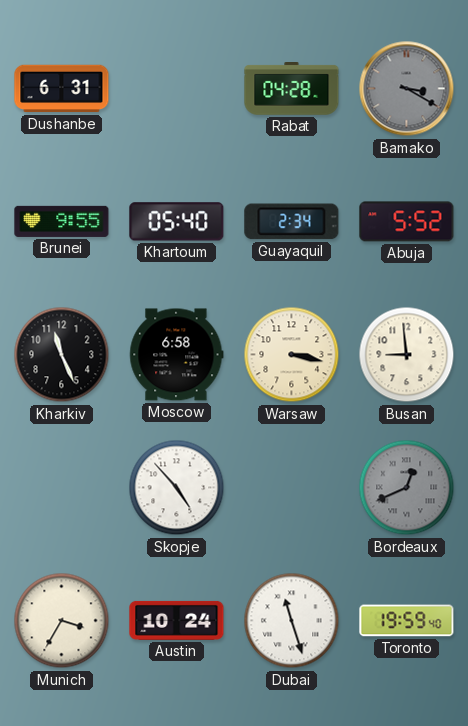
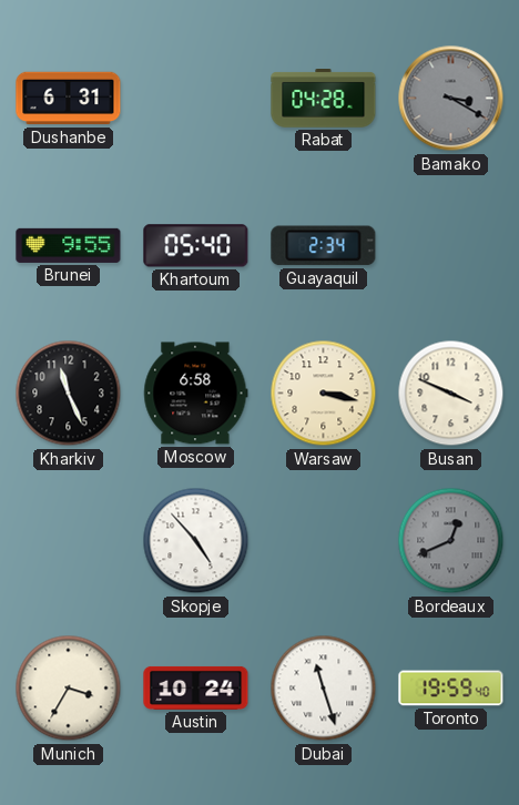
Abuja: 5:52 -> none
Busan: 8:59 -> 3:49
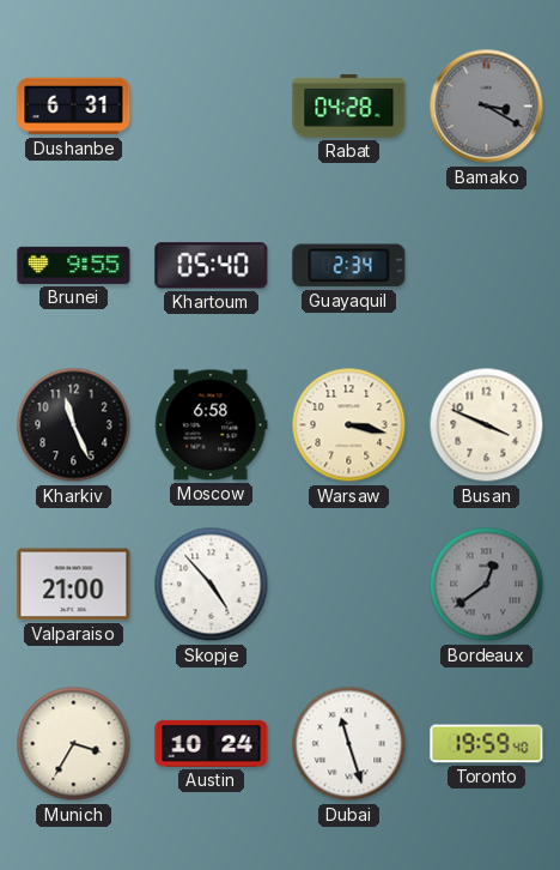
Valparaiso: none -> 21:00
Bordeaux: 12:41 -> 12:39
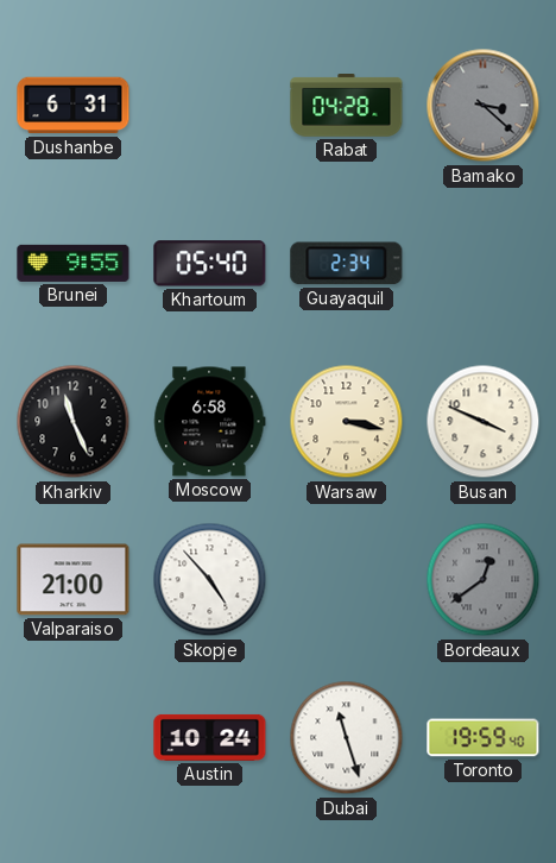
Bamako: 3:20 -> 3:22
Munich: 3:35 -> none
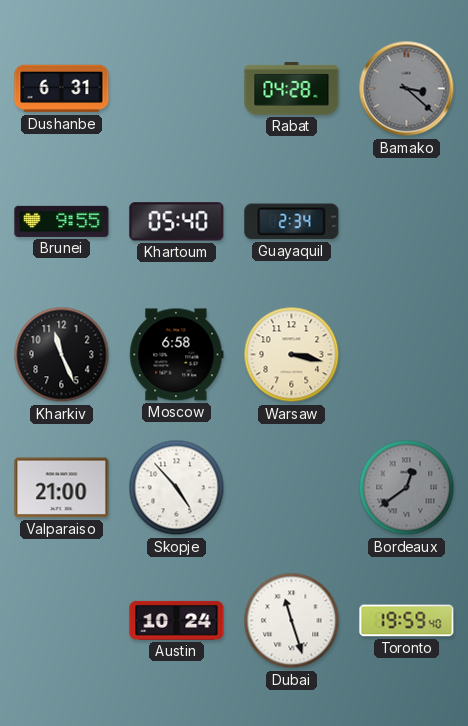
Busan: 3:49 -> none
